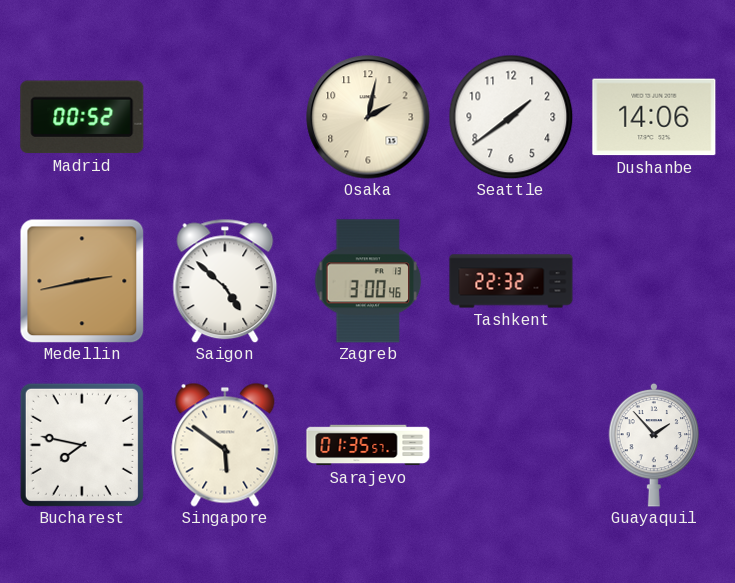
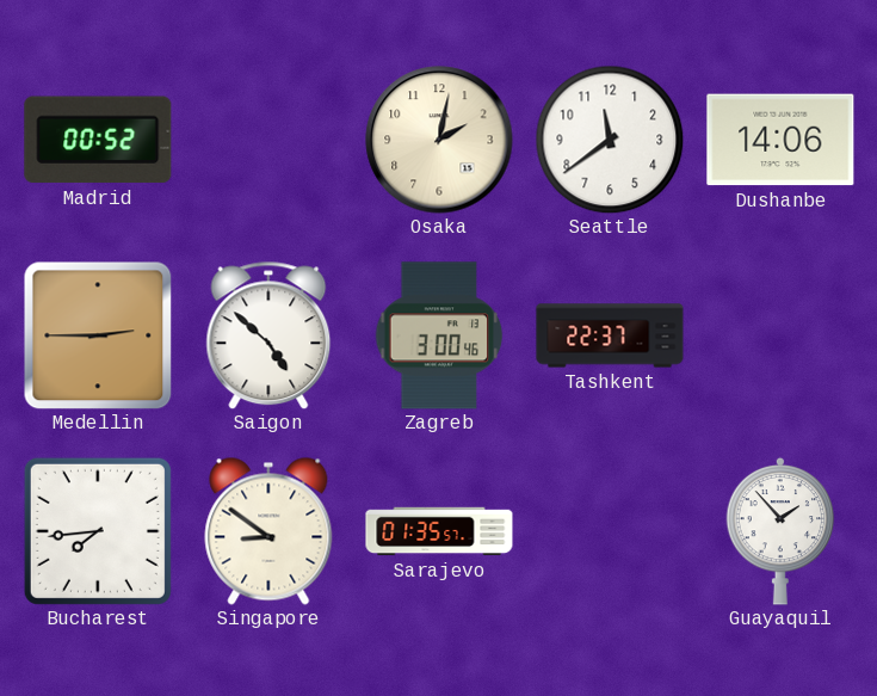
Seattle: 1:39 -> 11:39
Medellin: 2:43 -> 2:45
Tashkent: 22:32 -> 22:37
Bucharest: 7:47 -> 7:44
Singapore: 5:51 -> 8:51
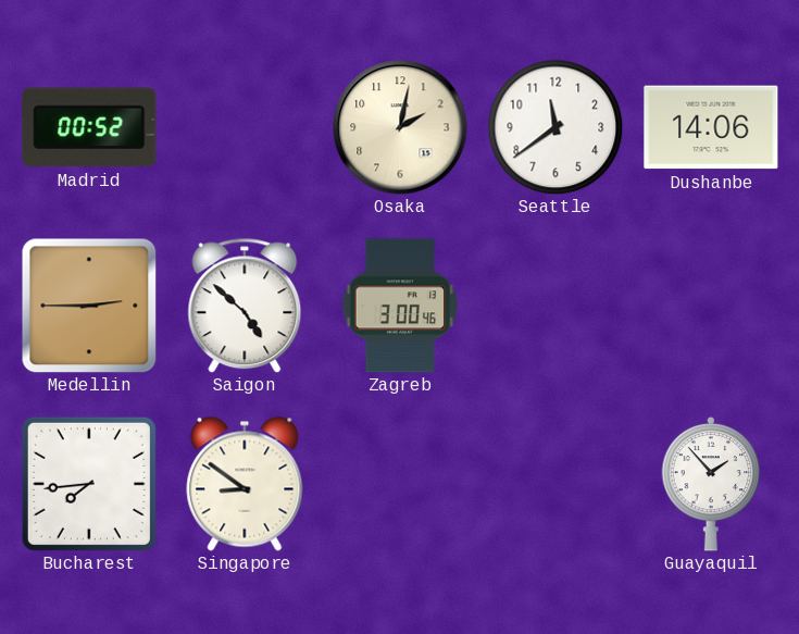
Tashkent: 22:37 -> none
Sarajevo: 01:35 -> none
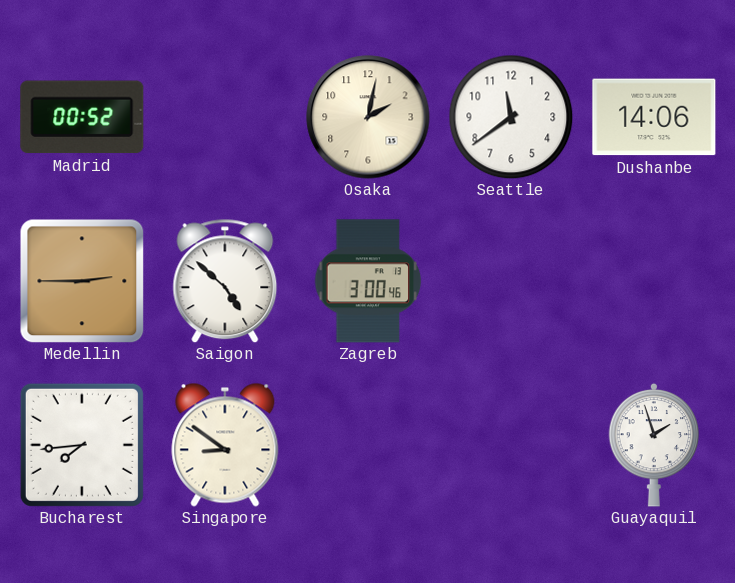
Guayaquil: 1:53 -> 1:57
